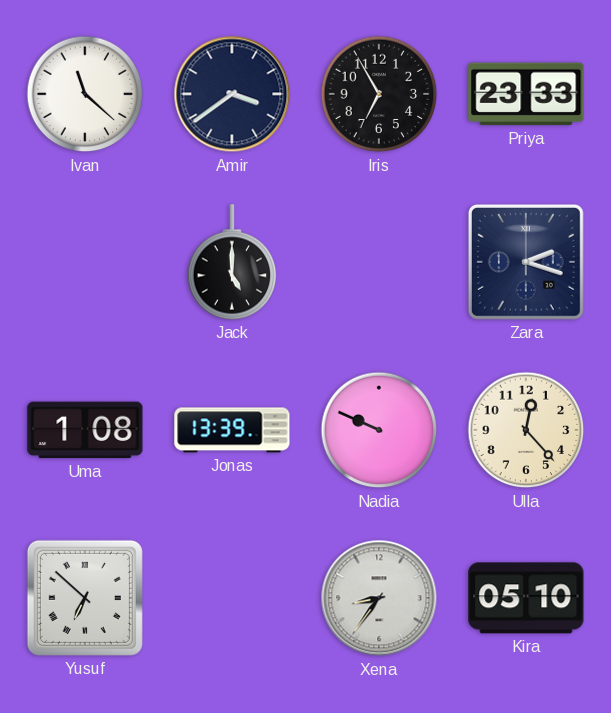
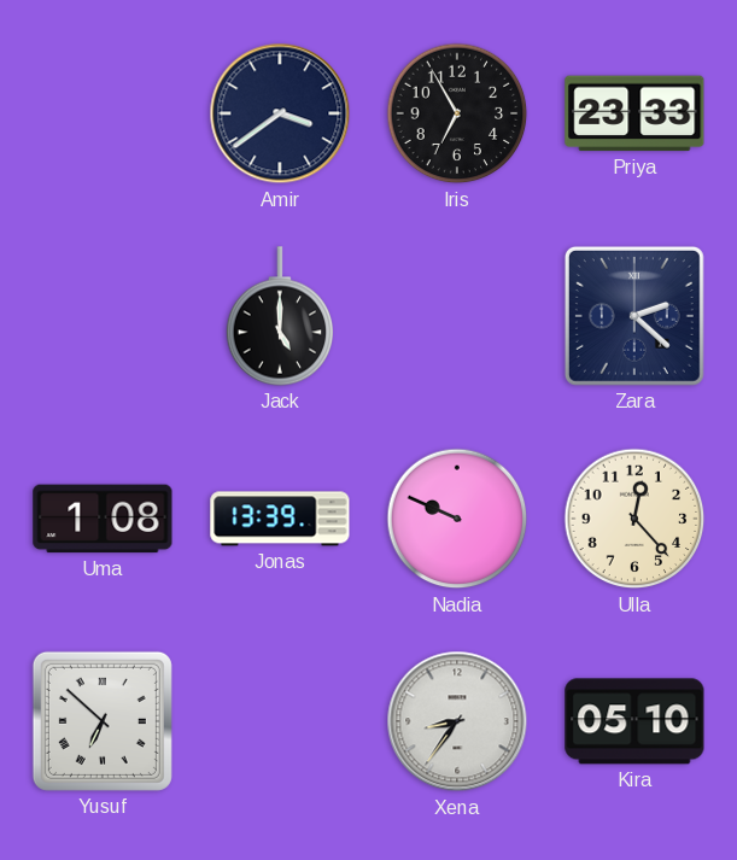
Ivan: 11:22 -> none
Zara: 2:18 -> 2:22
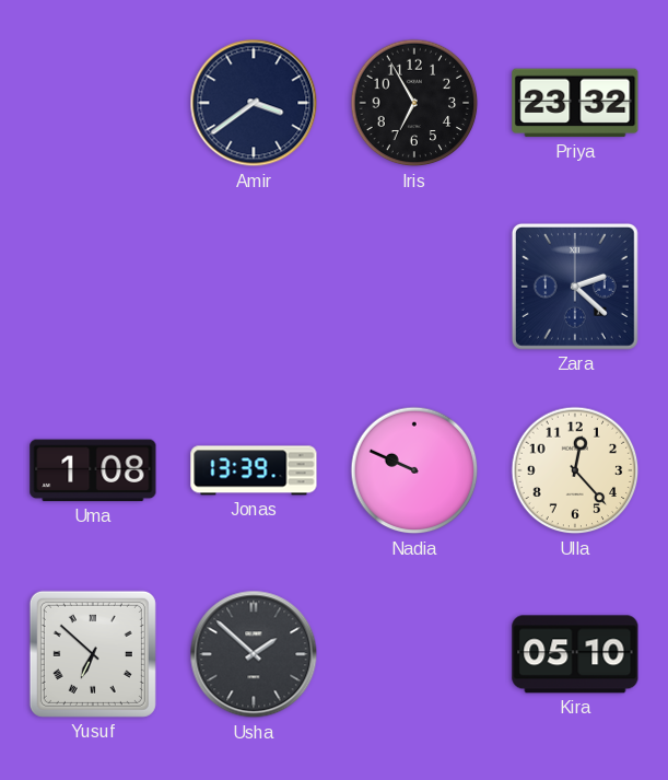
Priya: 23:33 -> 23:32
Jack: 5:00 -> none
Usha: none -> 1:52
Xena: 8:36 -> none
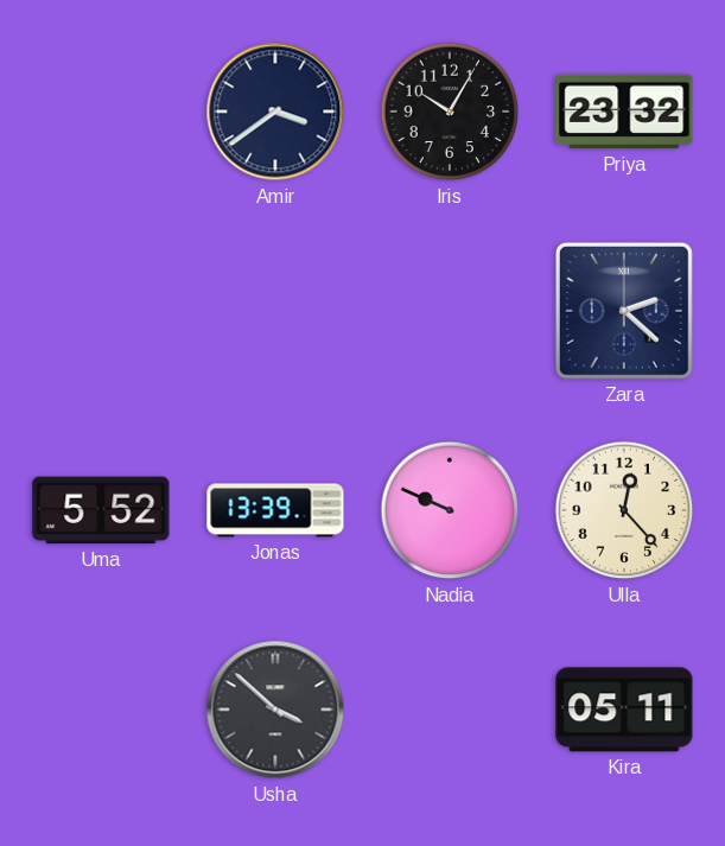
Iris: 6:55 -> 10:05
Uma: 1:08 -> 5:52
Yusuf: 6:52 -> none
Usha: 1:52 -> 3:52
Kira: 05:10 -> 05:11
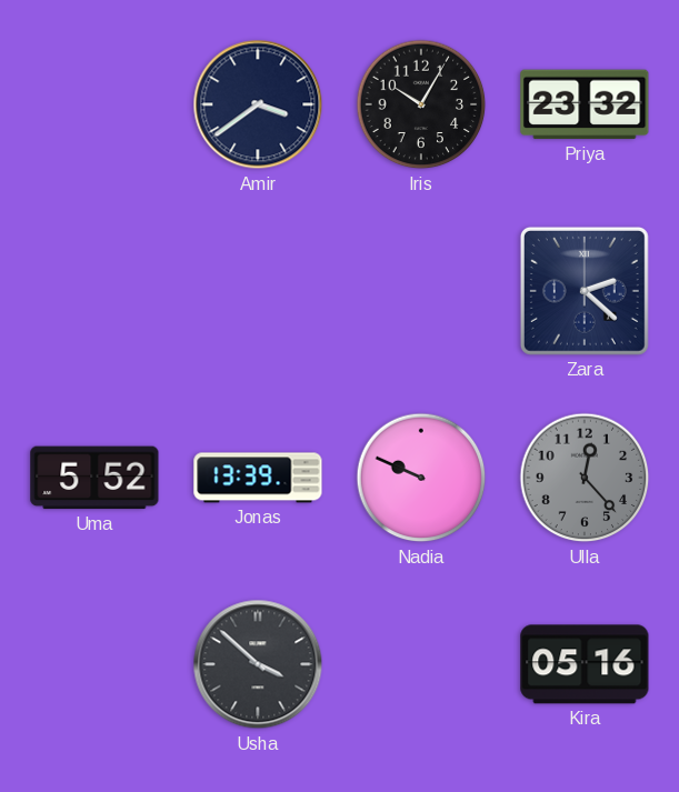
Ulla dial: cream -> grey
Kira: 05:11 -> 05:16
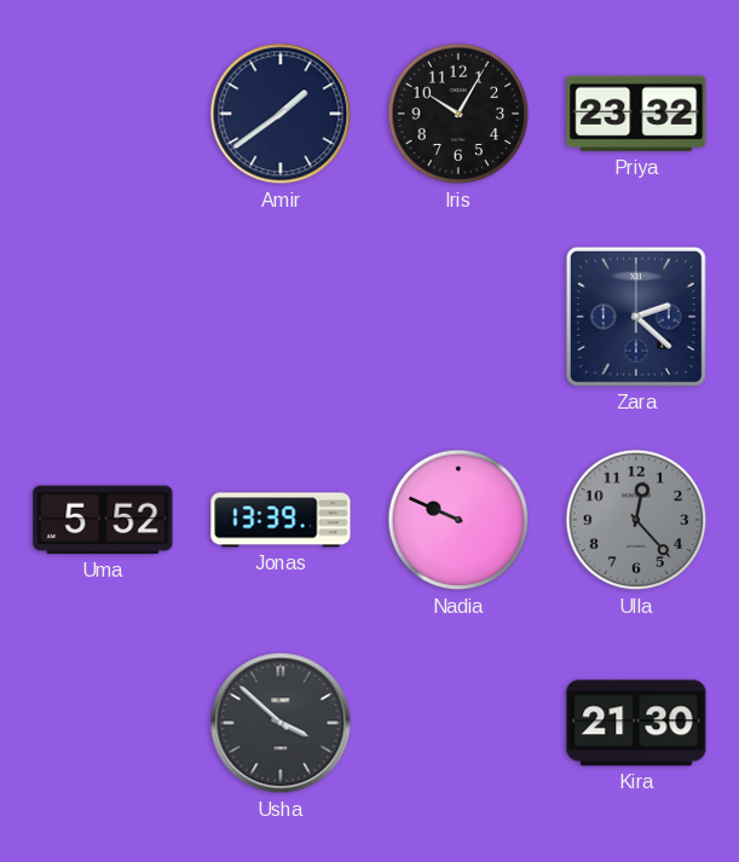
Amir: 3:39 -> 1:39
Kira: 05:16 -> 21:30
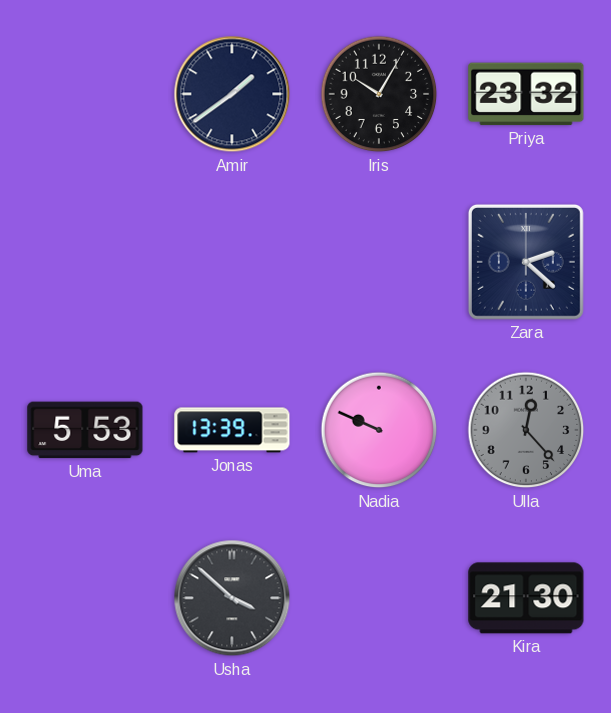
Uma: 5:52 -> 5:53
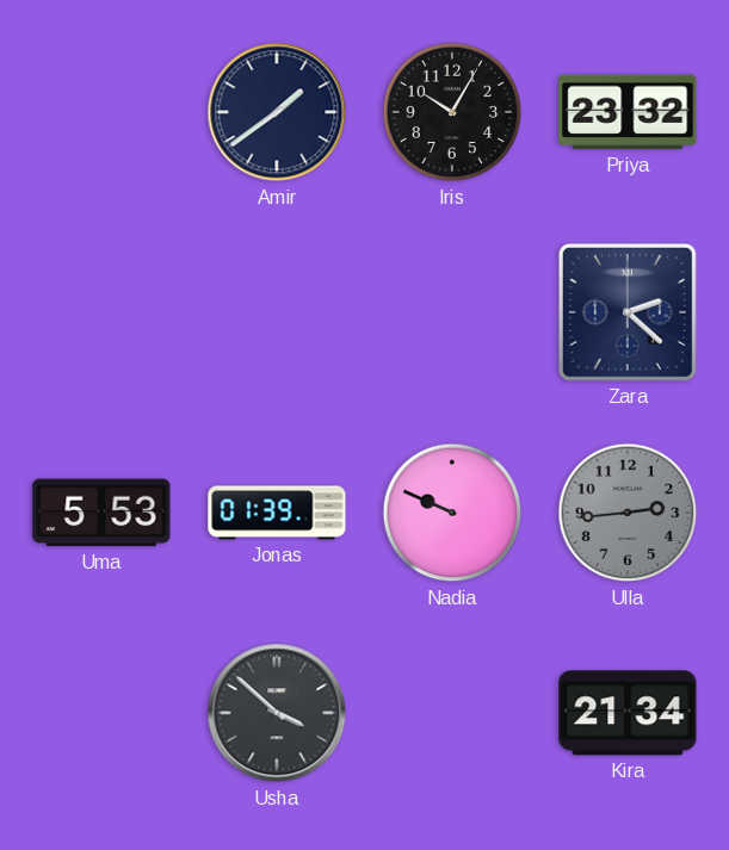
Jonas: 13:39 -> 01:39
Ulla: 12:23 -> 2:44
Kira: 21:30 -> 21:34
